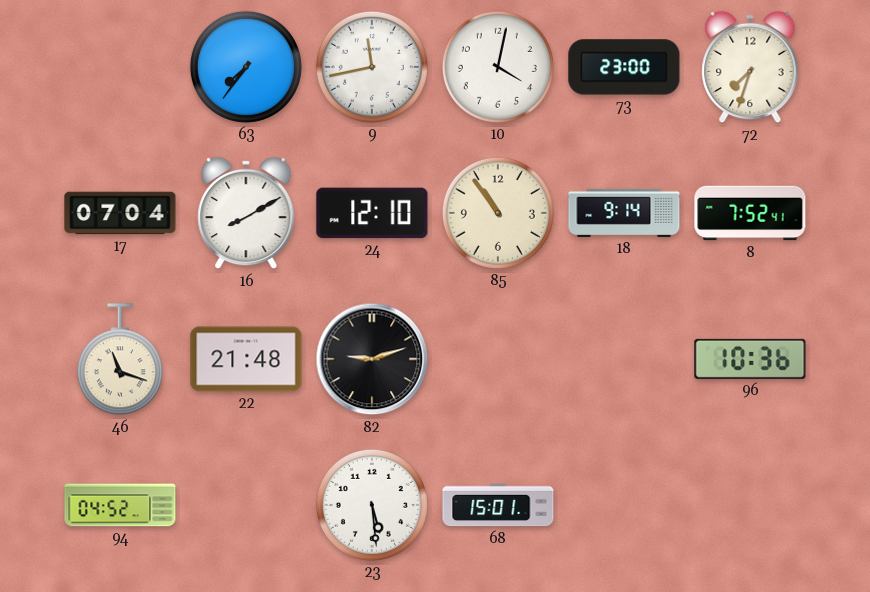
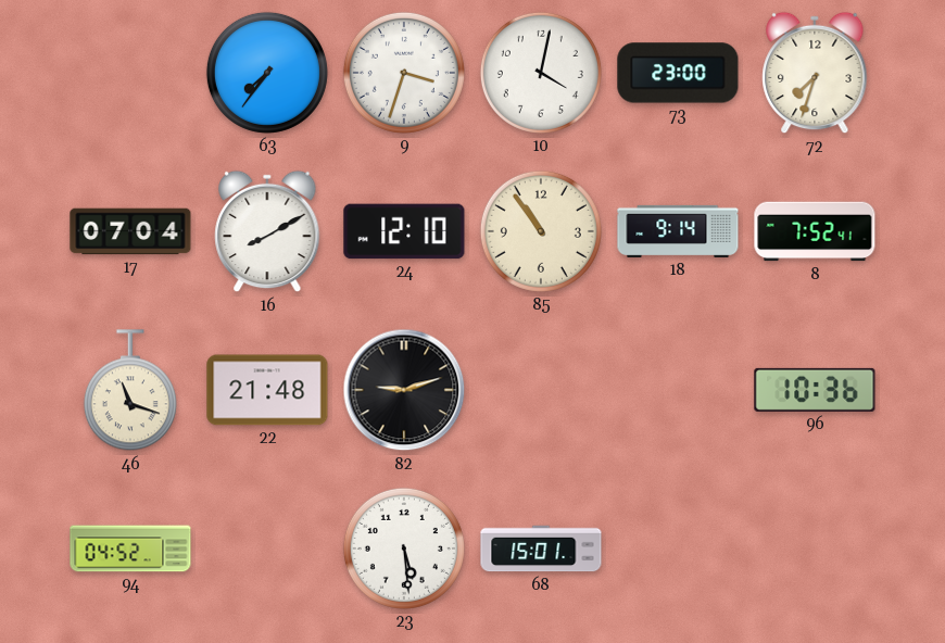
9: 11:43 -> 3:33
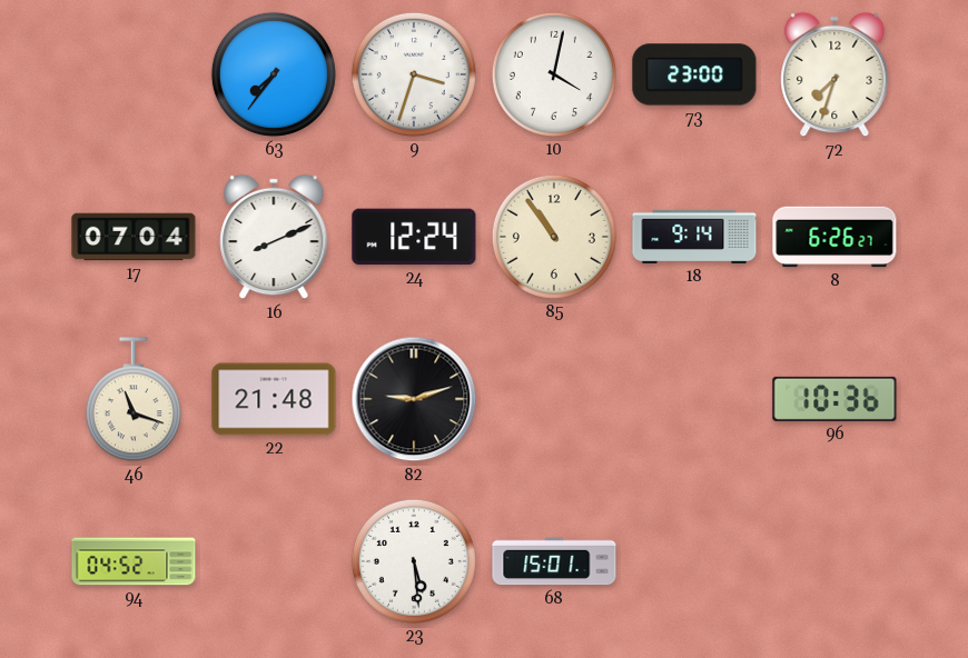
16: 8:10 -> 8:11
24: 12:10 -> 12:24
8: 7:52 -> 6:26
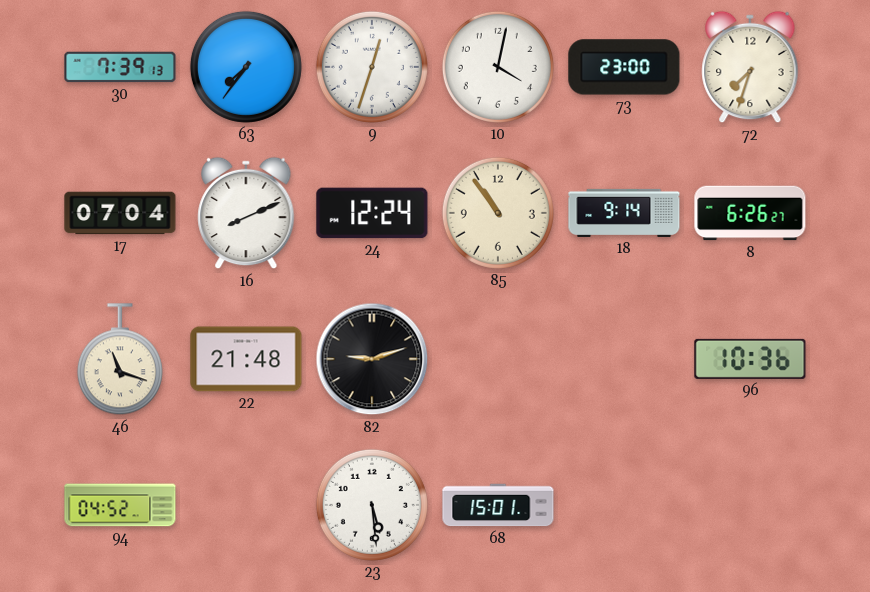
30: none -> 7:39
9: 3:33 -> 12:33
